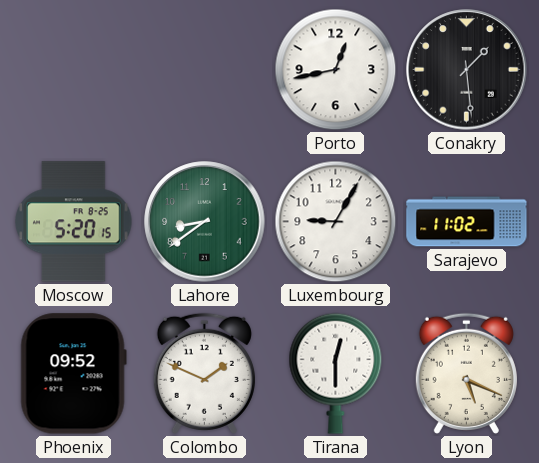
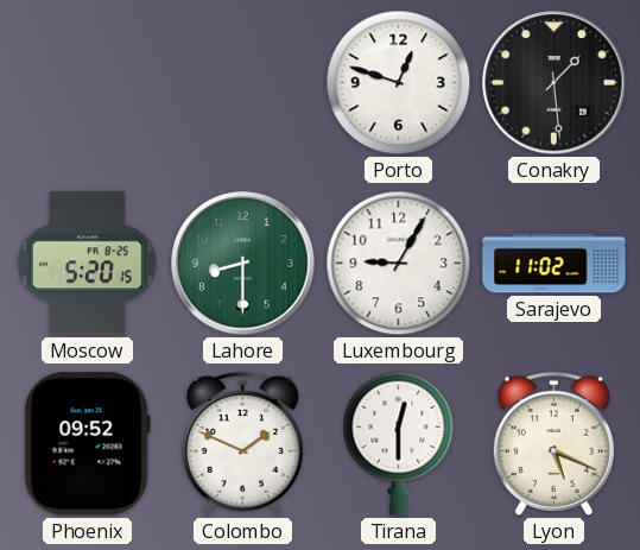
Porto: 12:43 -> 12:48
Lahore: 8:39 -> 8:30
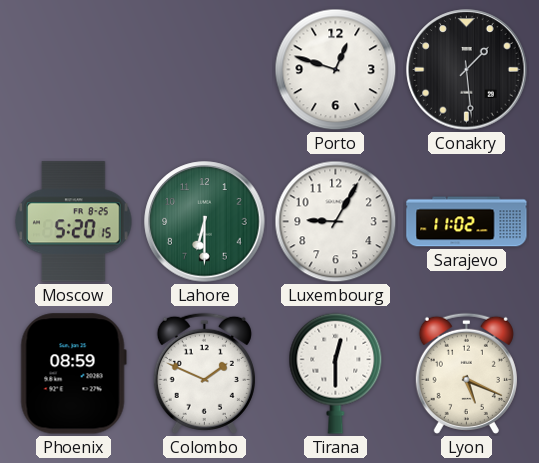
Lahore: 8:30 -> 6:30
Phoenix: 09:52 -> 08:59
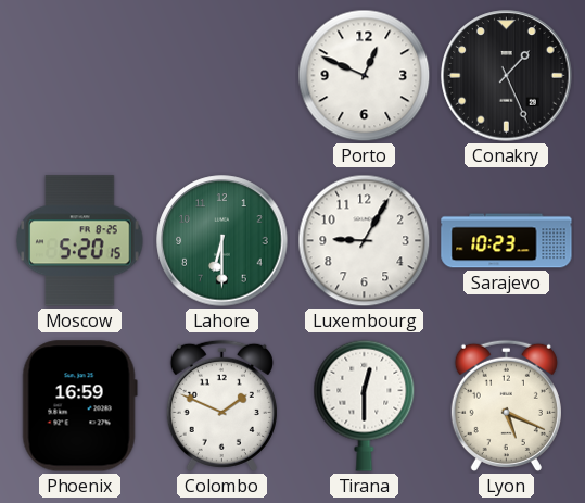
Porto: 12:48 -> 12:49
Conakry: 1:29 -> 1:26
Sarajevo: 11:02 -> 10:23
Phoenix: 08:59 -> 16:59
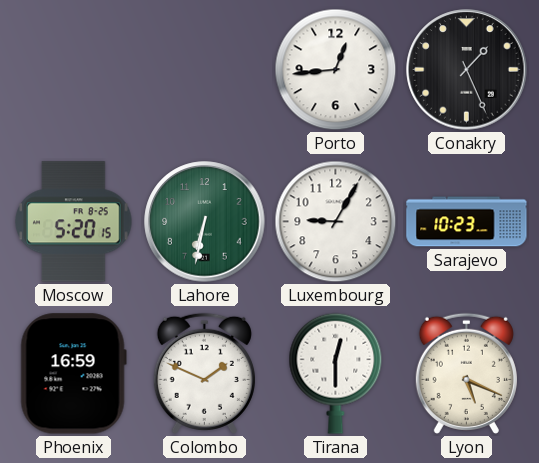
Porto: 12:49 -> 12:44
Lahore: 6:30 -> 6:32
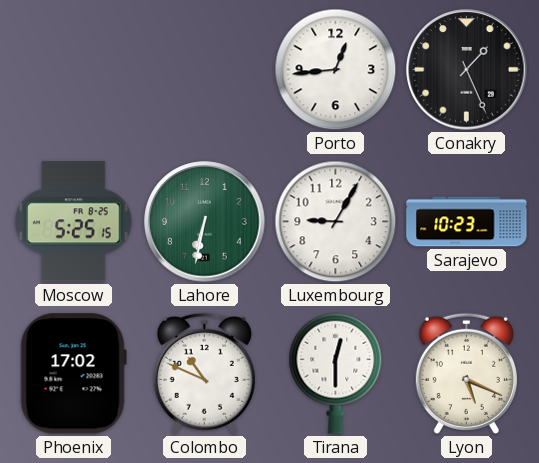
Moscow: 5:20 -> 5:25
Phoenix: 16:59 -> 17:02
Colombo: 1:49 -> 10:49
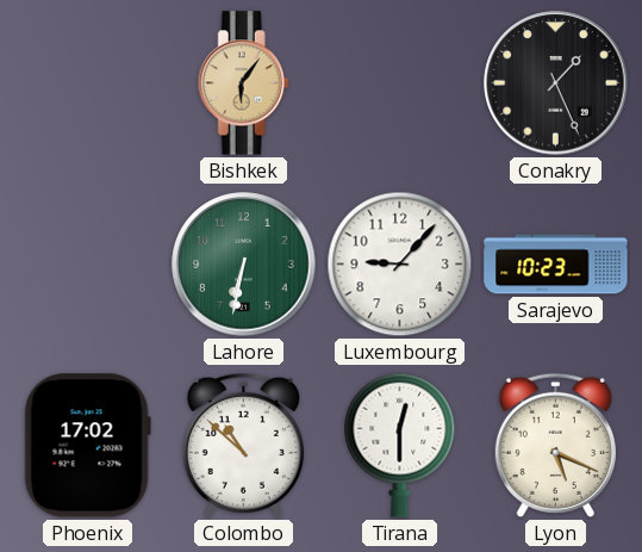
Bishkek: none -> 6:06
Porto: 12:44 -> none
Moscow: 5:25 -> none
Luxembourg: 9:05 -> 9:07
Colombo: 10:49 -> 10:52
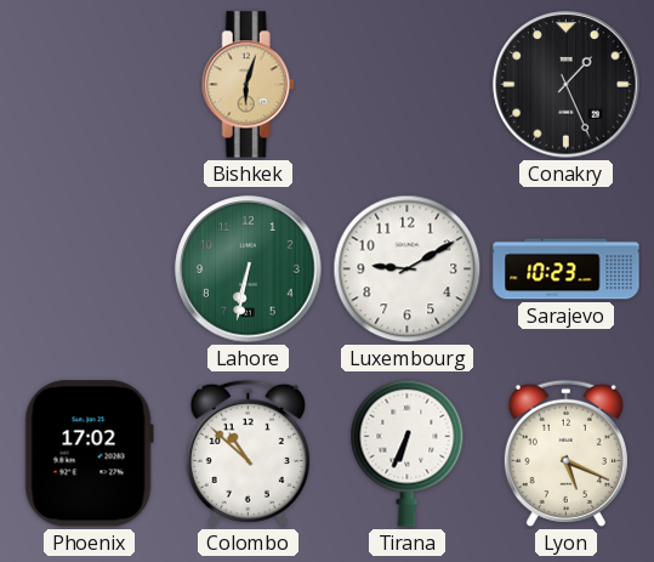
Bishkek: 6:06 -> 6:03
Luxembourg: 9:07 -> 9:10
Tirana: 12:30 -> 6:34
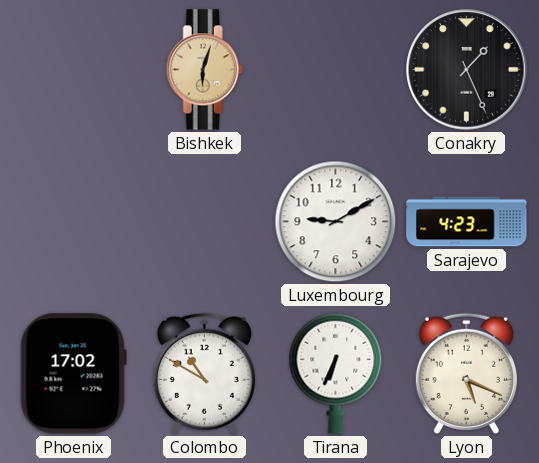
Lahore: 6:32 -> none
Sarajevo: 10:23 -> 4:23
Colombo: 10:52 -> 10:50
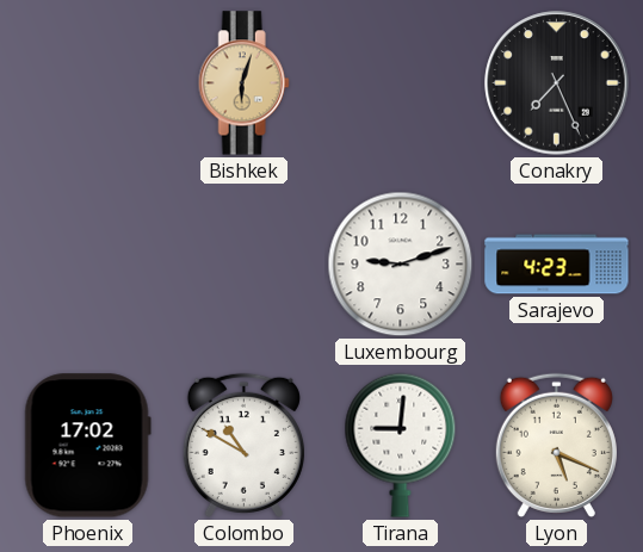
Conakry: 1:26 -> 7:26
Luxembourg: 9:10 -> 9:12
Tirana: 6:34 -> 9:01
